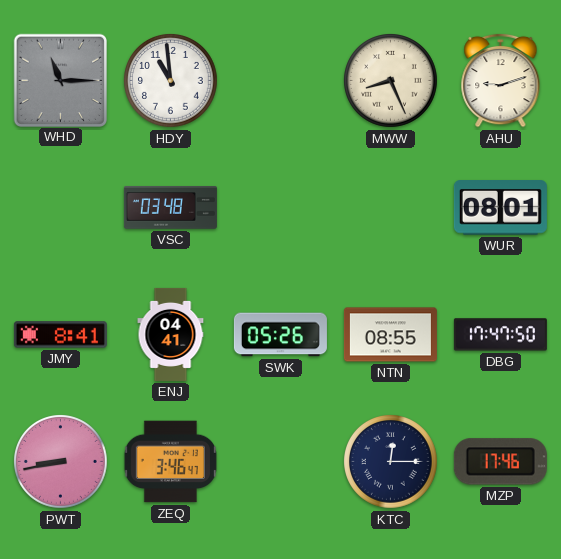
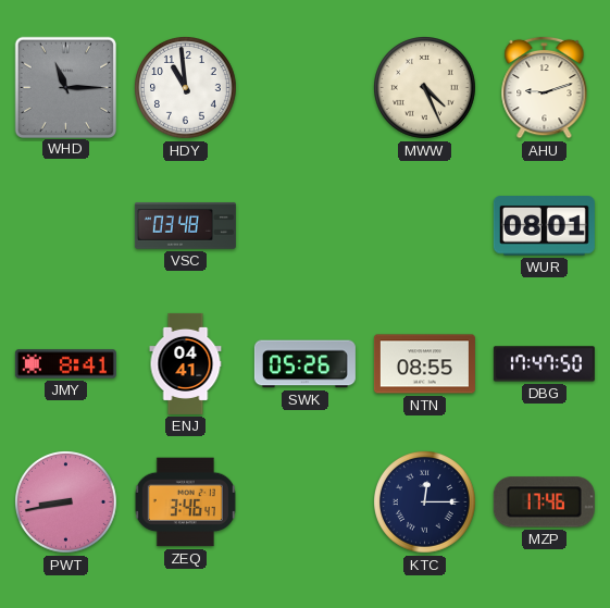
MWW: 8:26 -> 4:26
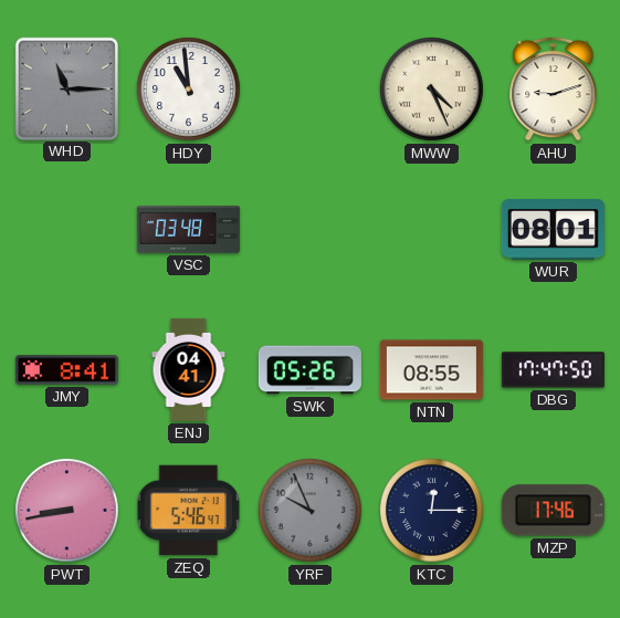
ZEQ: 3:46 -> 5:46
YRF: none -> 9:56
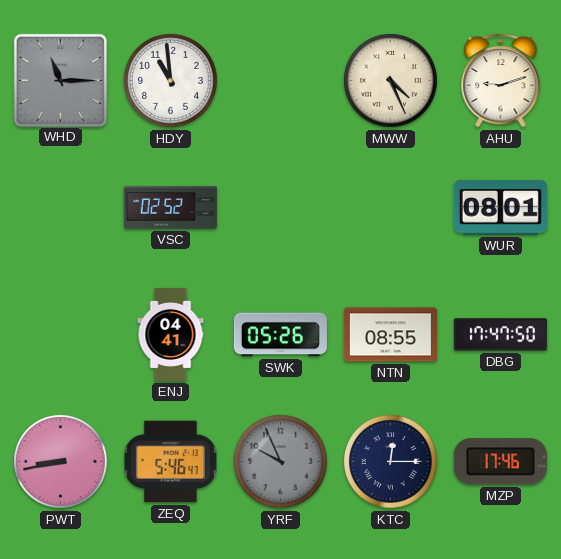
VSC: 03:48 -> 02:52
JMY: 8:41 -> none
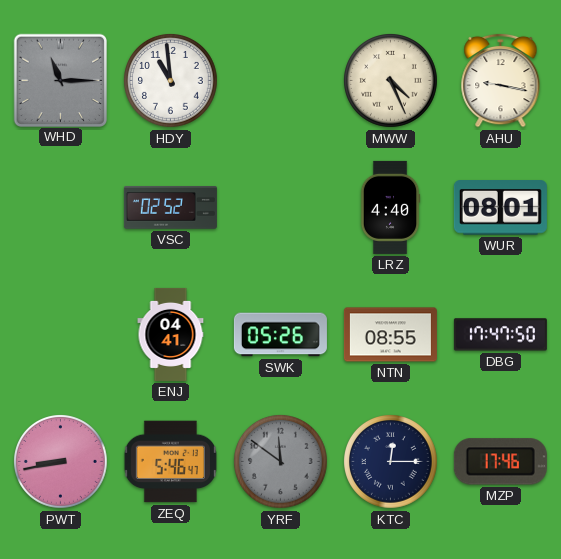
AHU: 9:12 -> 9:17
LRZ: none -> 4:40
YRF: 9:56 -> 11:51
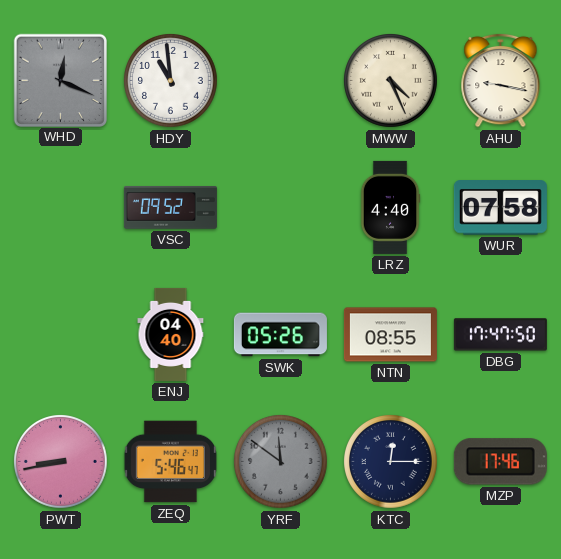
WHD: 11:15 -> 12:19
VSC: 02:52 -> 09:52
WUR: 08:01 -> 07:58
ENJ: 04:41 -> 04:40
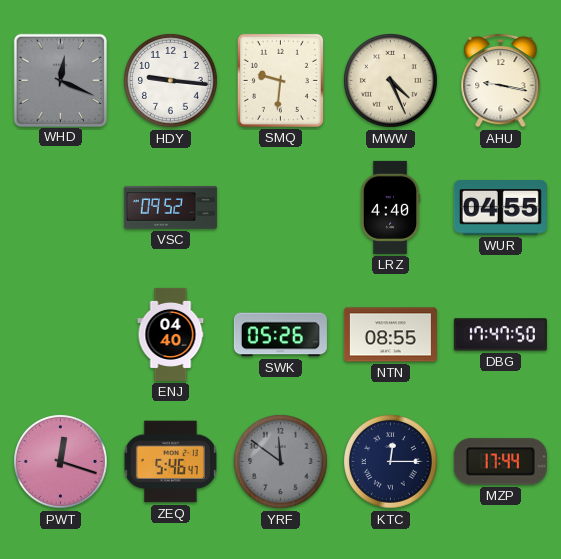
HDY: 10:59 -> 9:16
SMQ: none -> 9:31
WUR: 07:58 -> 04:55
PWT: 8:43 -> 12:18
MZP: 17:46 -> 17:44
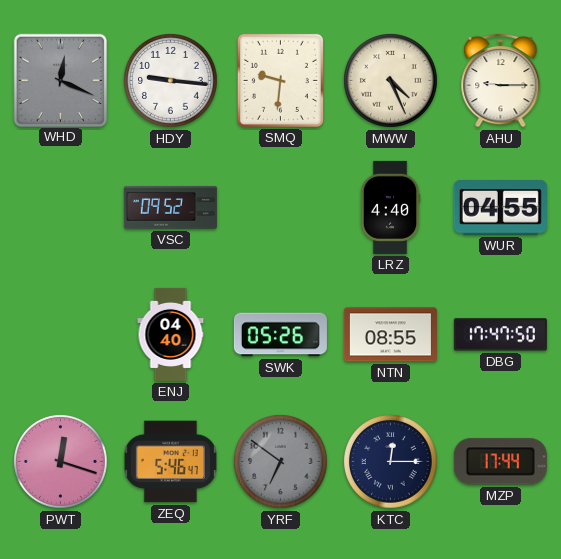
AHU: 9:17 -> 9:15
YRF: 11:51 -> 6:51
